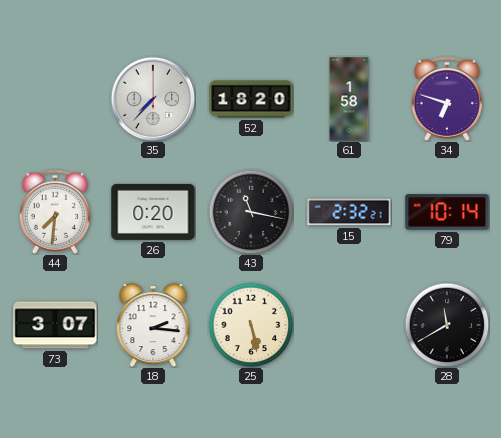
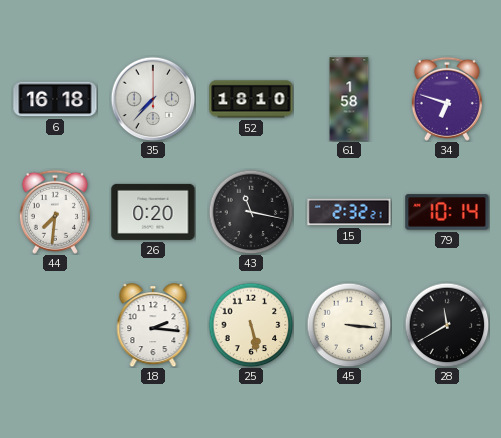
6: none -> 16:18
52: 18:20 -> 18:10
73: 3:07 -> none
45: none -> 3:16
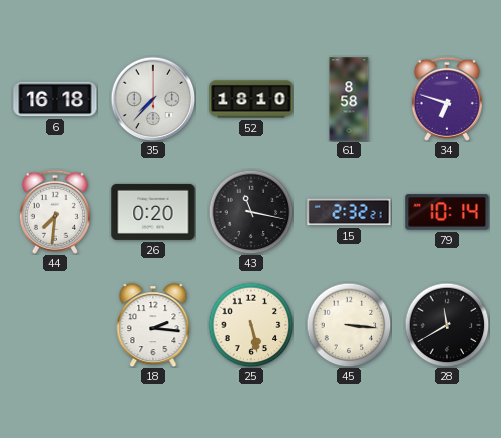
61: 1:58 -> 8:58
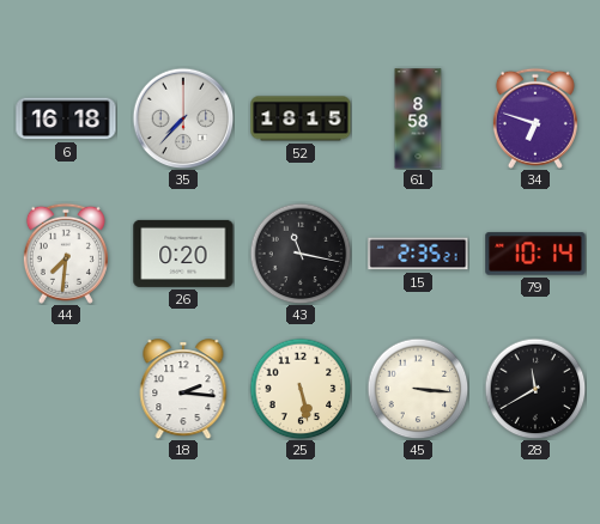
52: 18:10 -> 18:15
15: 2:32 -> 2:35
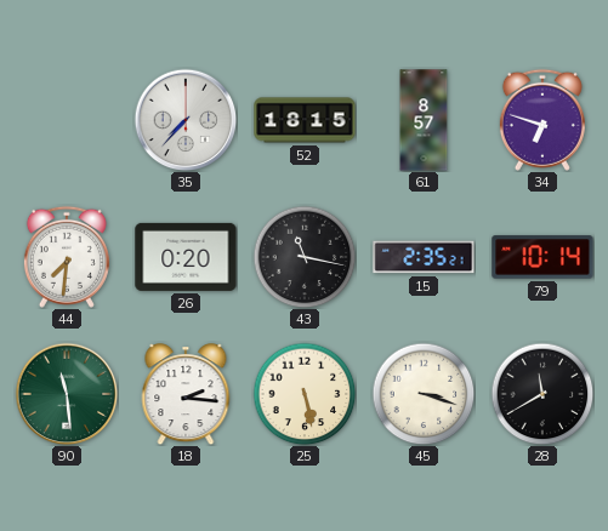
6: 16:18 -> none
61: 8:58 -> 8:57
90: none -> 11:29
45: 3:16 -> 3:18
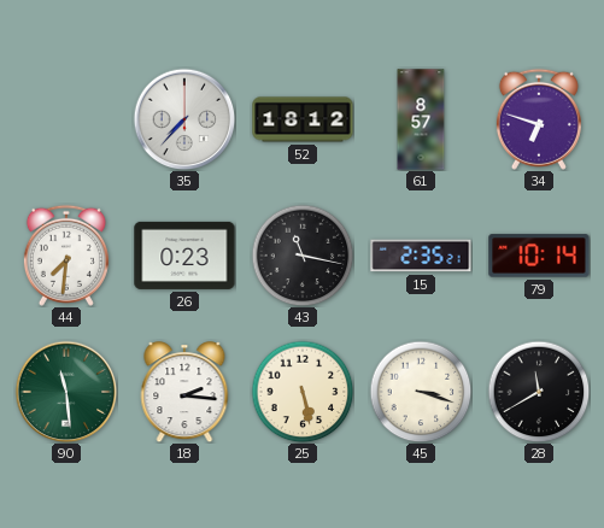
52: 18:15 -> 18:12
26: 0:20 -> 0:23
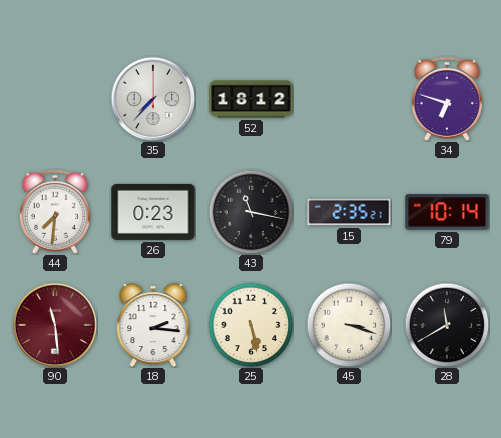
61: 8:57 -> none
90 dial: green -> burgundy
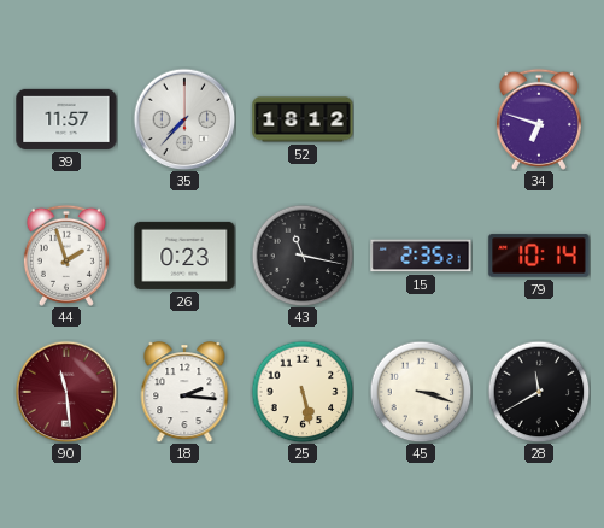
39: none -> 11:57
44: 7:31 -> 1:57
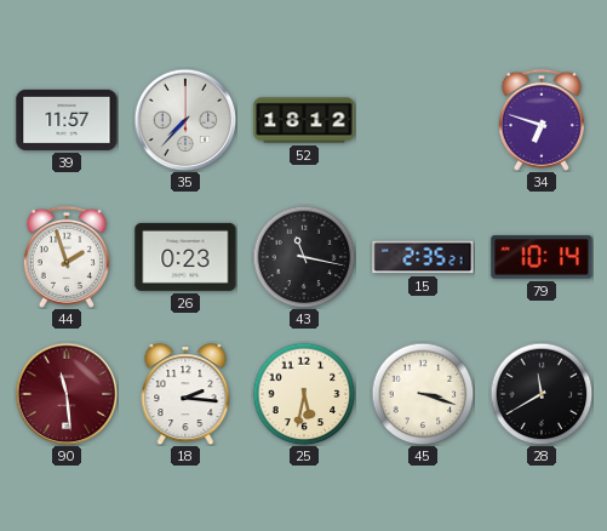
25: 5:28 -> 5:32
